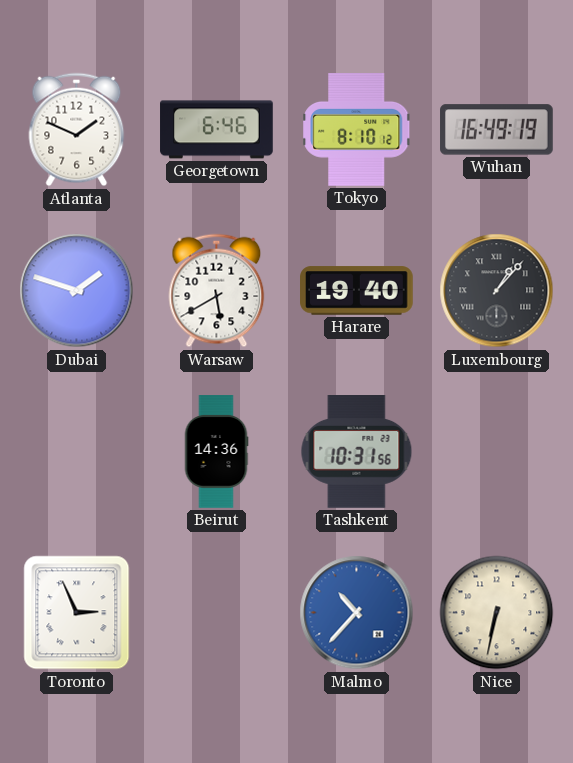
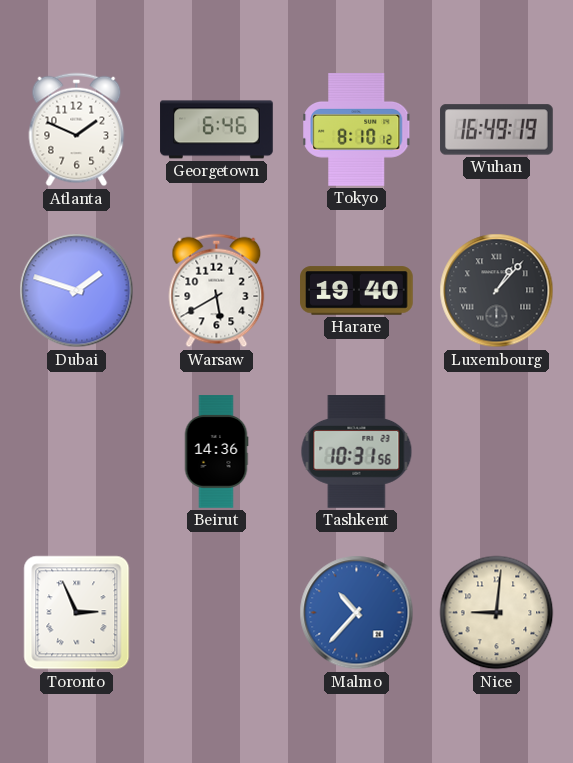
Nice: 6:32 -> 9:01
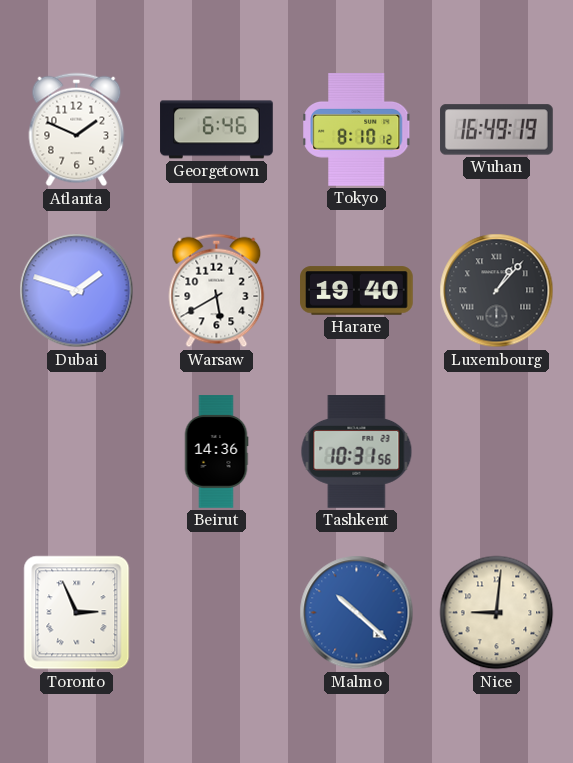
Malmo: 10:37 -> 10:22
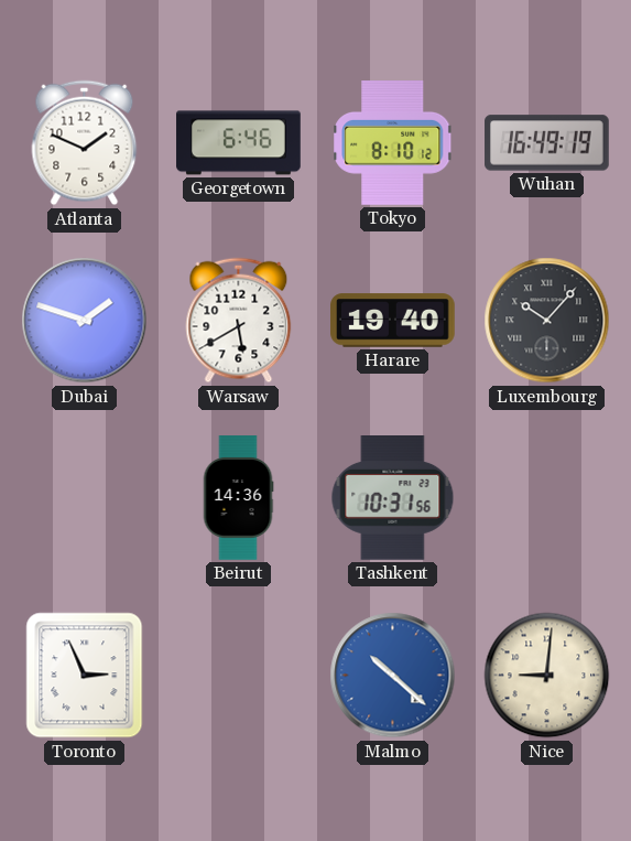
Luxembourg: 1:07 -> 10:07
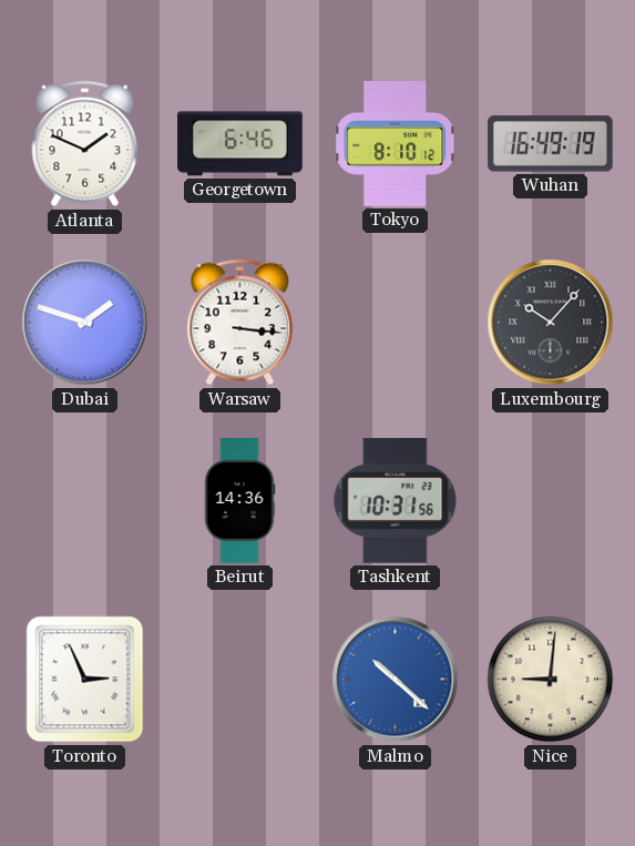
Warsaw: 5:40 -> 3:16
Harare: 19:40 -> none
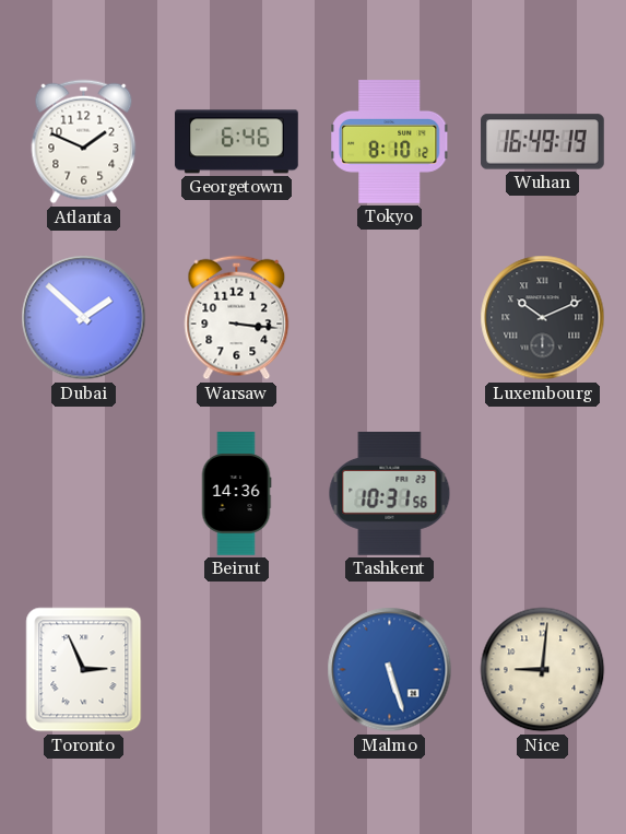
Dubai: 1:48 -> 1:52
Luxembourg: 10:07 -> 10:11
Malmo: 10:22 -> 5:27
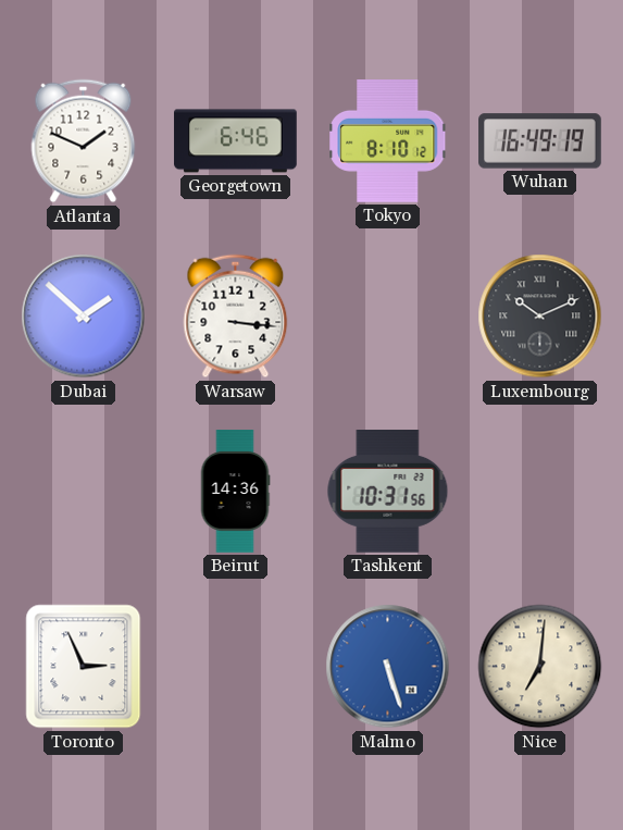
Nice: 9:01 -> 7:01
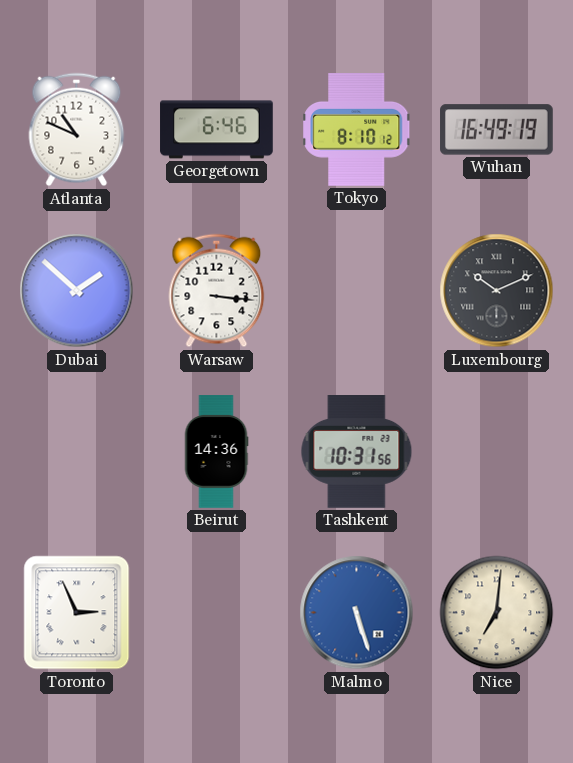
Atlanta: 1:49 -> 10:49
